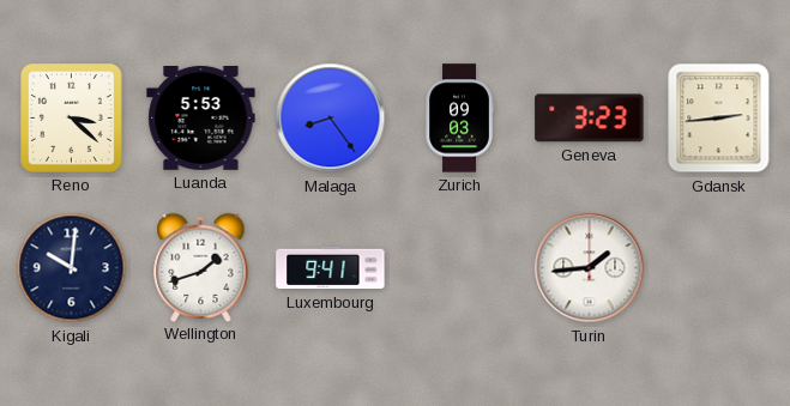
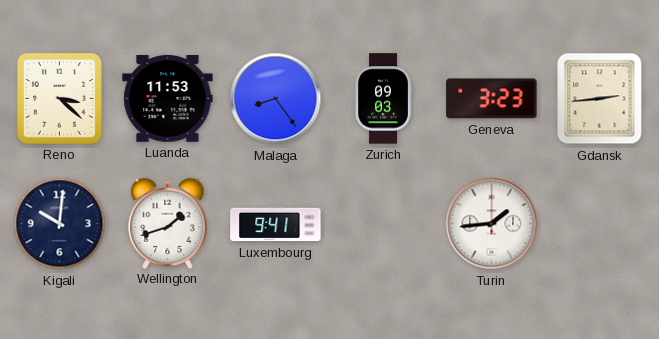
Luanda: 5:53 -> 11:53
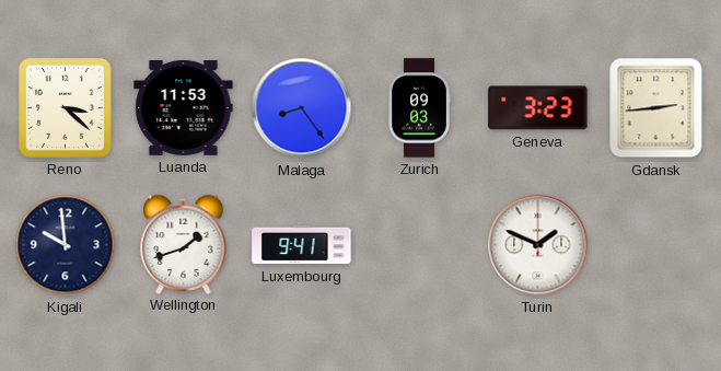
Kigali: 10:01 -> 9:59
Turin: 1:44 -> 1:49
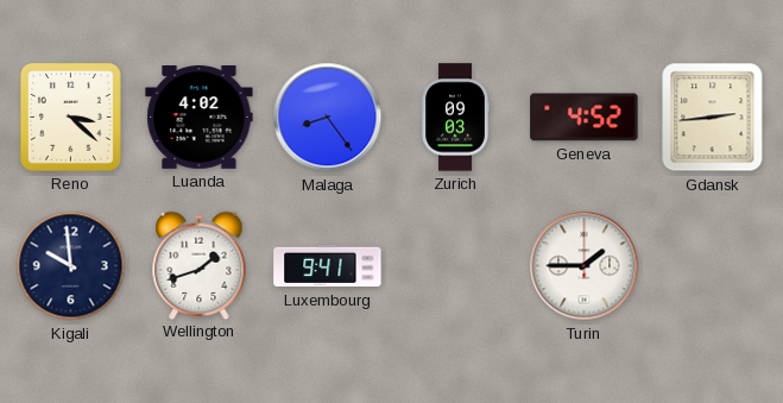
Luanda: 11:53 -> 4:02
Geneva: 3:23 -> 4:52
Turin: 1:49 -> 1:45
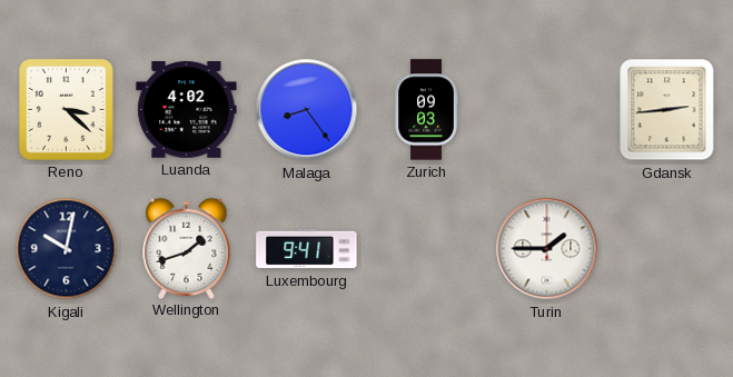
Geneva: 4:52 -> none
Kigali: 9:59 -> 10:02
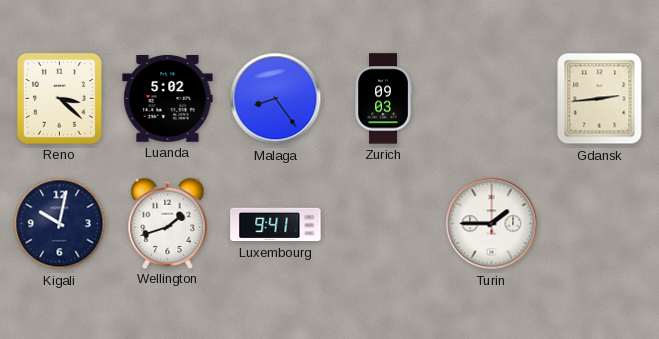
Luanda: 4:02 -> 5:02
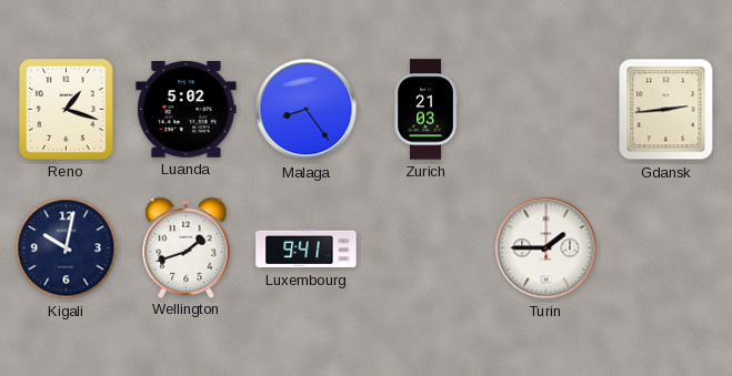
Reno: 3:22 -> 1:18
Zurich: 09:03 -> 21:03
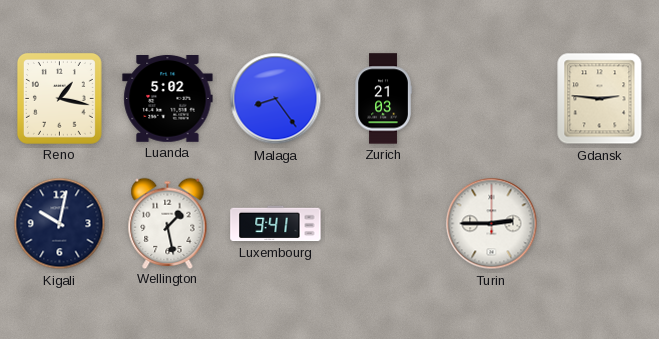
Reno: 1:18 -> 1:17
Gdansk: 2:44 -> 2:46
Wellington: 1:42 -> 1:28
Turin: 1:45 -> 2:45
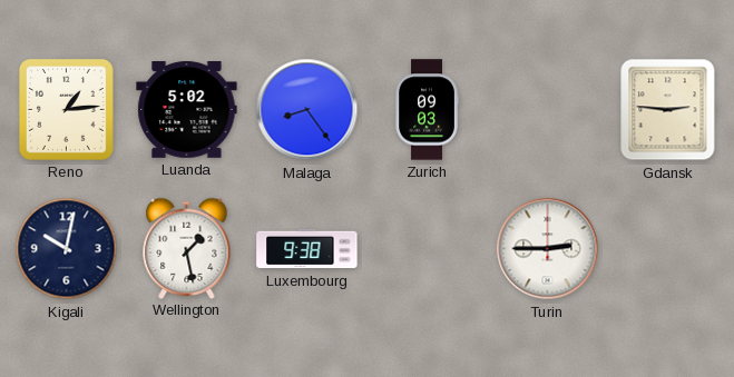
Reno: 1:17 -> 1:14
Zurich: 21:03 -> 09:03
Luxembourg: 9:41 -> 9:38
